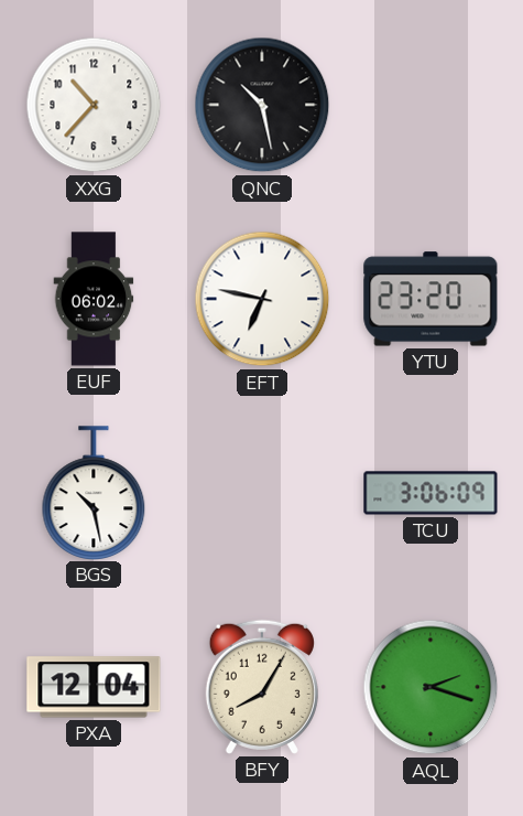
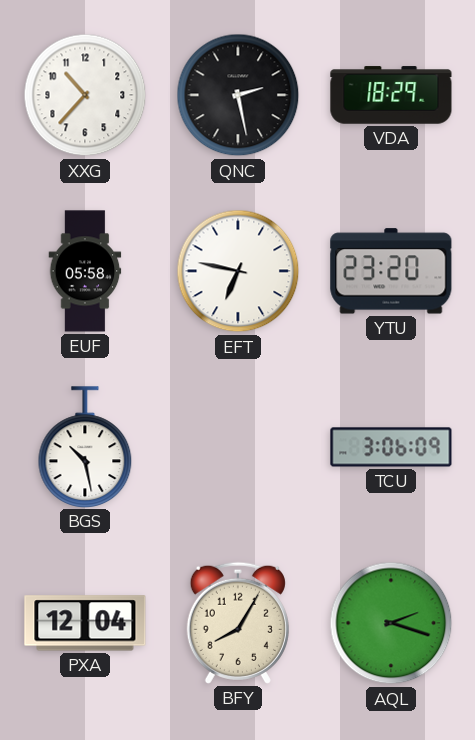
QNC: 10:28 -> 2:28
VDA: none -> 18:29
EUF: 06:02 -> 05:58
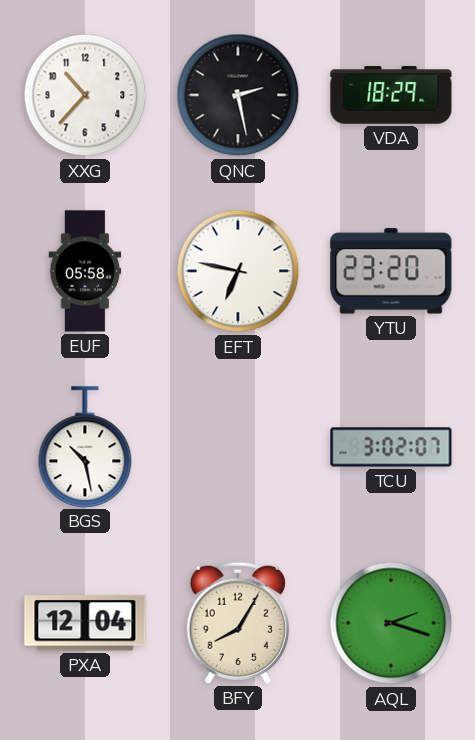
TCU: 3:06 -> 3:02
